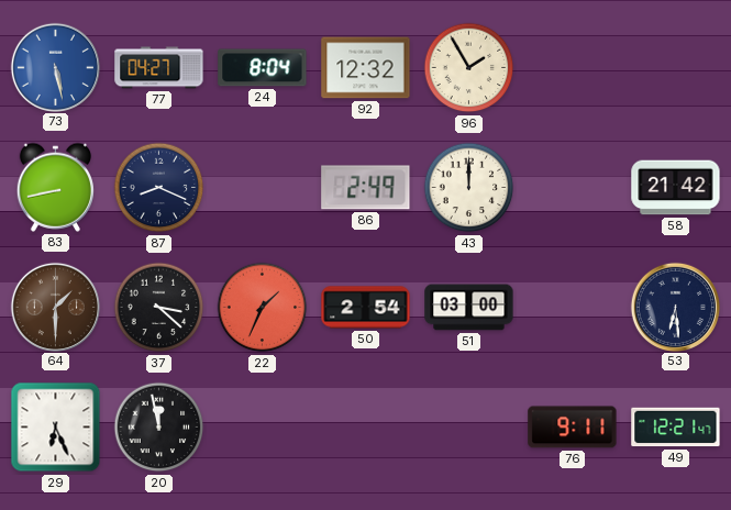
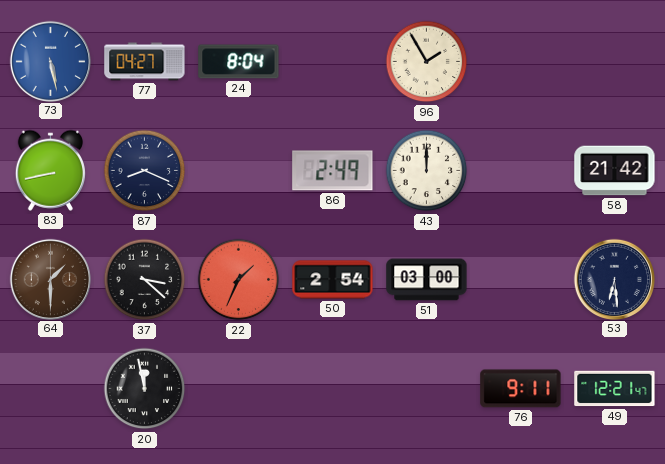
92: 12:32 -> none
29: 6:26 -> none
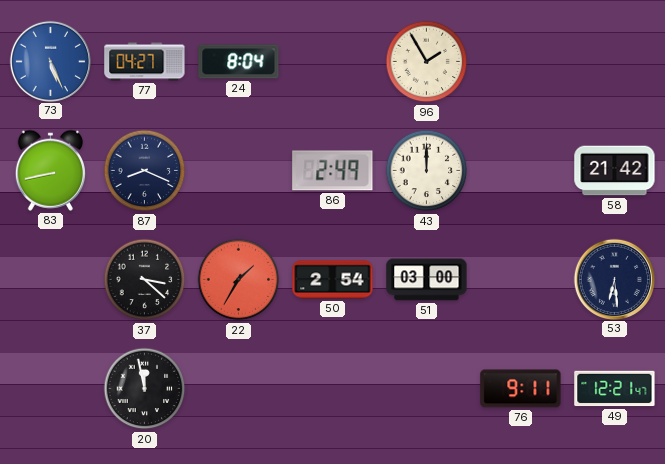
73: 5:28 -> 5:26
64: 1:30 -> none
22: 1:34 -> 1:35
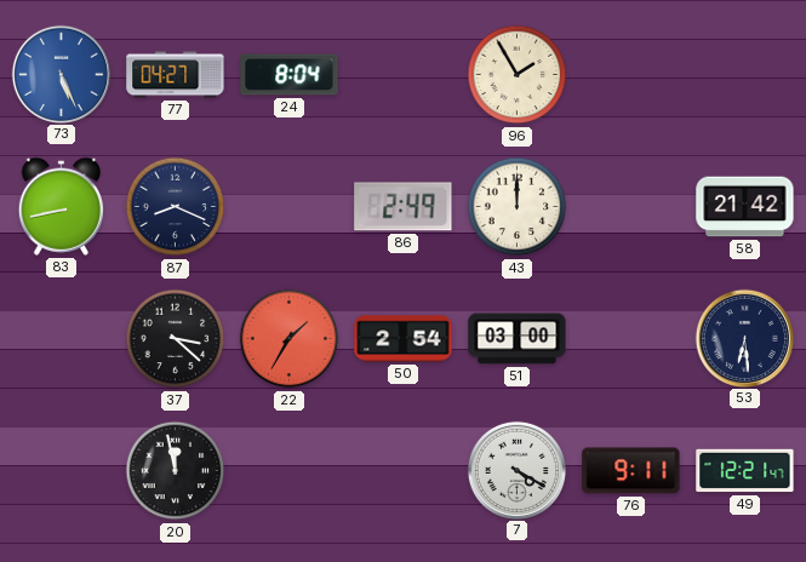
7: none -> 4:20
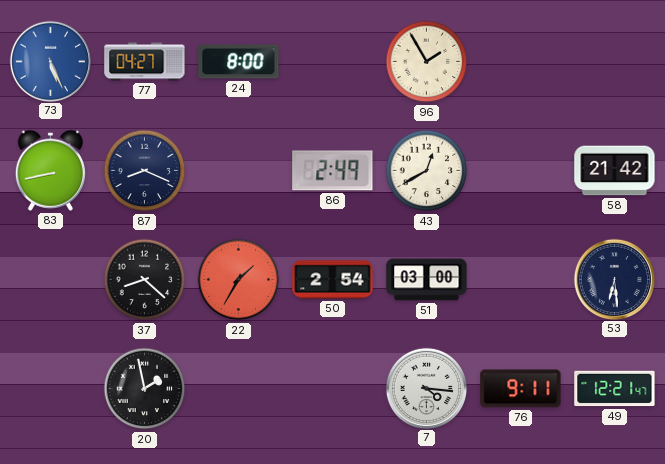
24: 8:04 -> 8:00
43: 12:00 -> 12:40
37: 3:22 -> 8:22
20: 11:58 -> 1:58
7: 4:20 -> 4:16
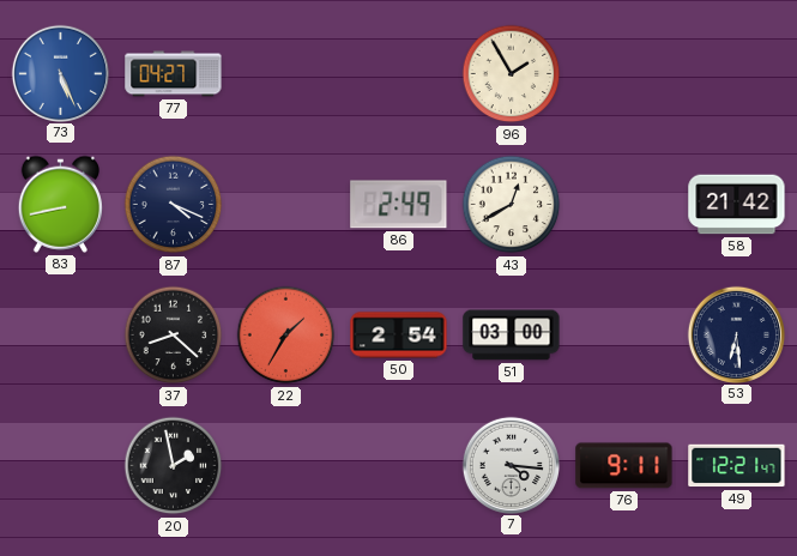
24: 8:00 -> none
87: 8:19 -> 4:19
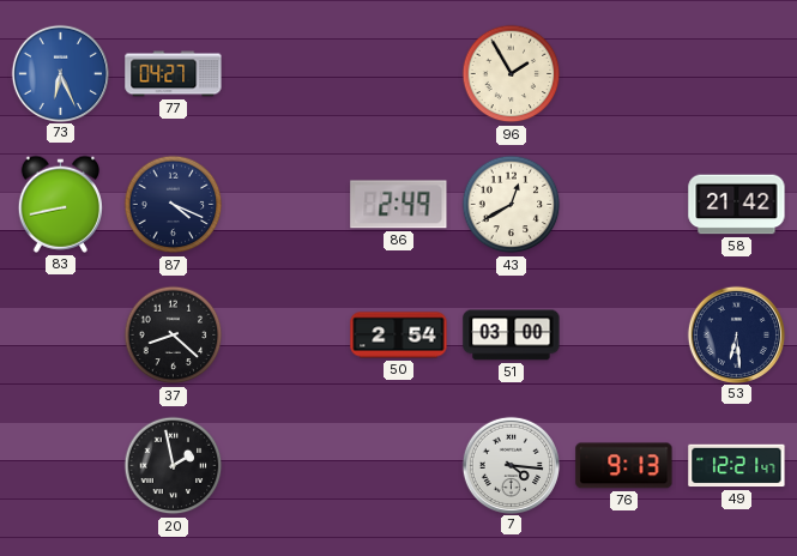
73: 5:26 -> 6:26
22: 1:35 -> none
76: 9:11 -> 9:13
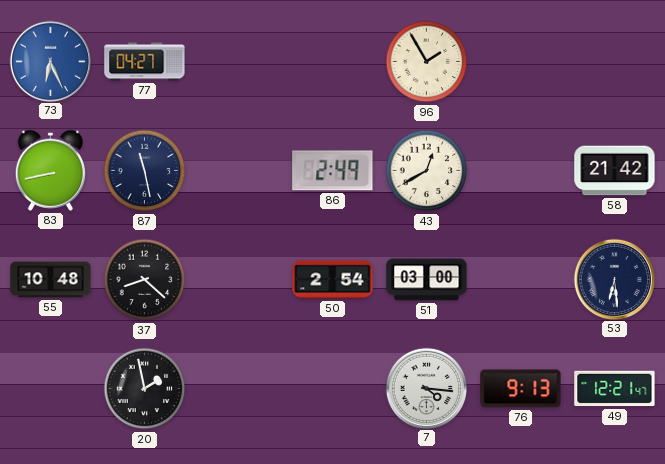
87: 4:19 -> 11:28
55: none -> 10:48
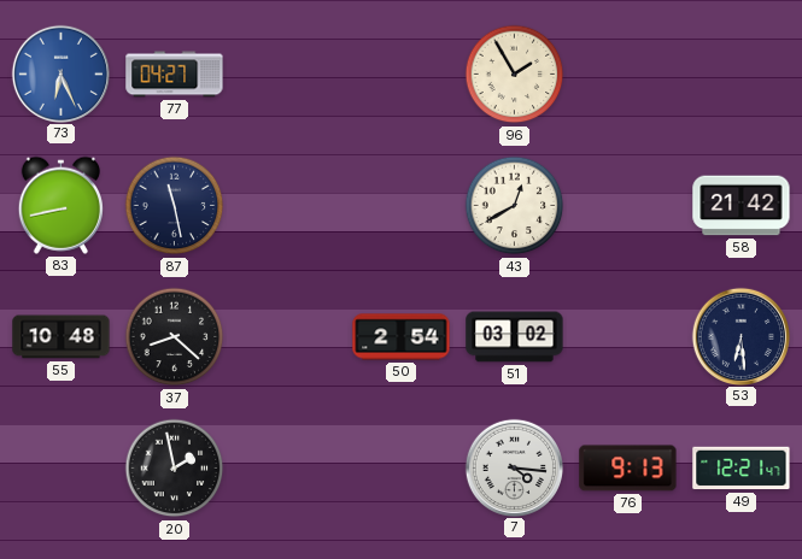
86: 2:49 -> none
51: 03:00 -> 03:02
